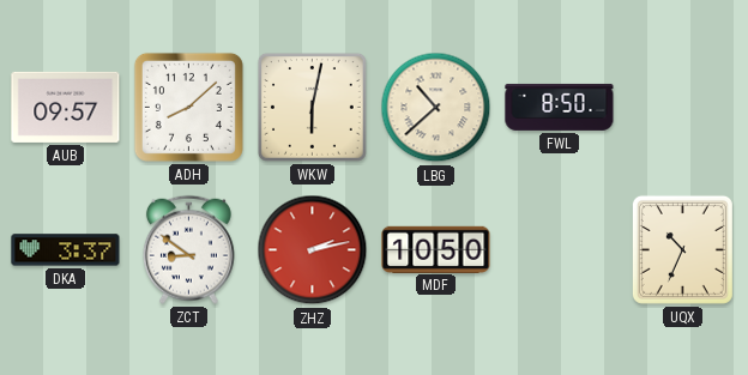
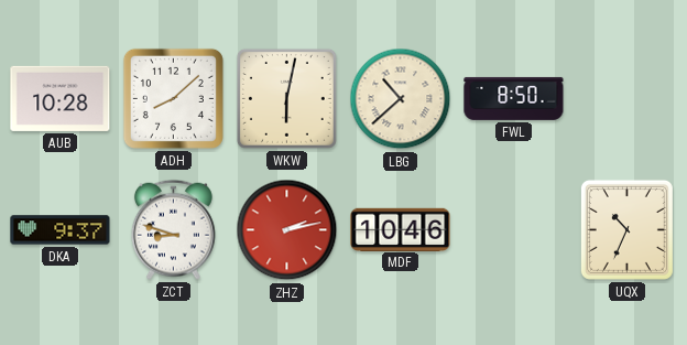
AUB: 09:57 -> 10:28
DKA: 3:37 -> 9:37
ZCT: 8:51 -> 8:48
MDF: 10:50 -> 10:46
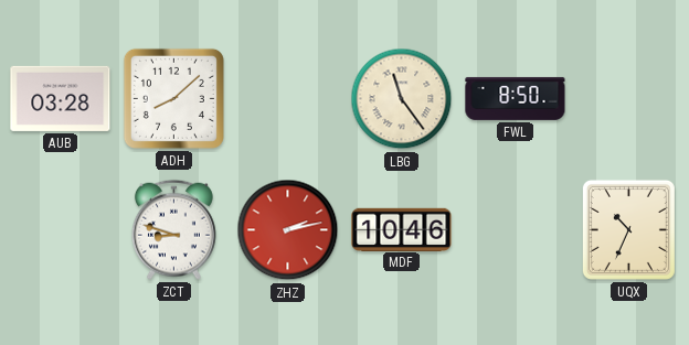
AUB: 10:28 -> 03:28
WKW: 6:02 -> none
LBG: 10:38 -> 11:24
DKA: 9:37 -> none
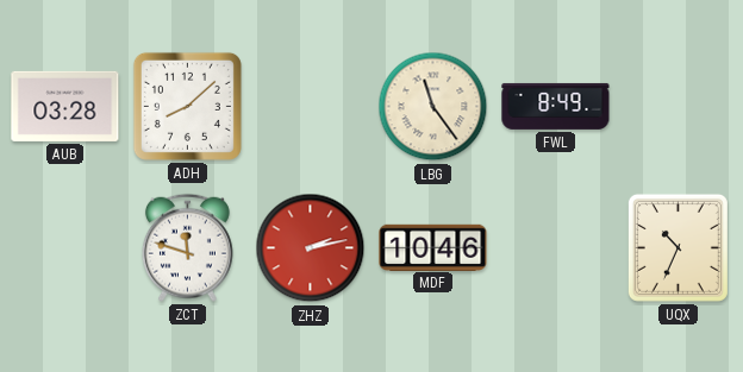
FWL: 8:50 -> 8:49
ZCT: 8:48 -> 11:48
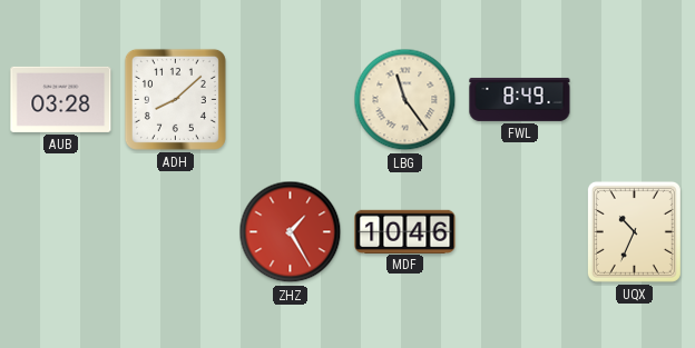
ZCT: 11:48 -> none
ZHZ: 2:13 -> 1:25
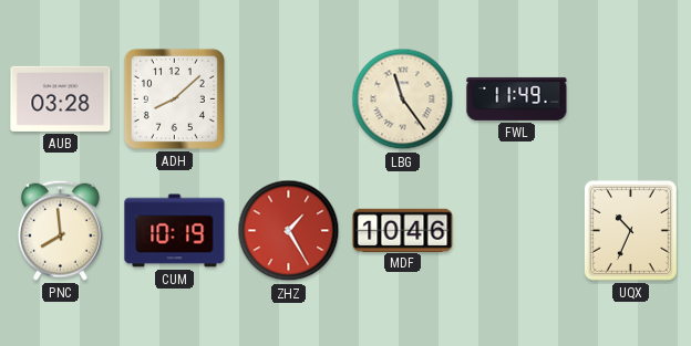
FWL: 8:49 -> 11:49
PNC: none -> 7:59
CUM: none -> 10:19
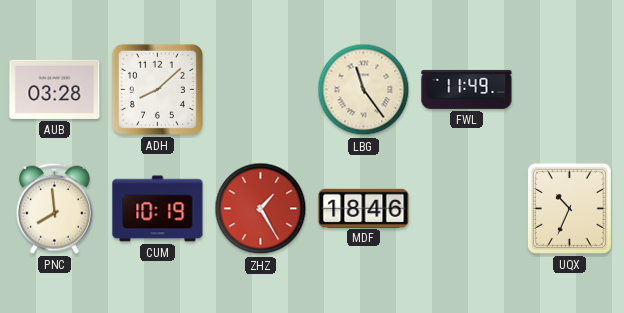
MDF: 10:46 -> 18:46
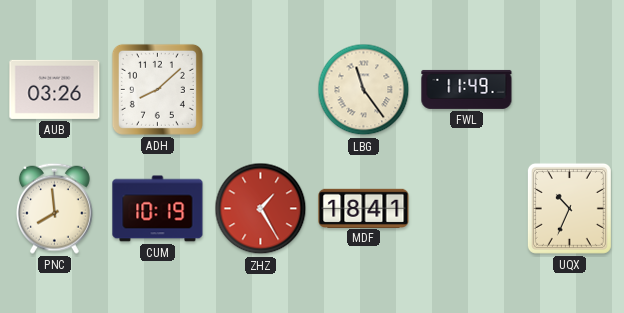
AUB: 03:28 -> 03:26
MDF: 18:46 -> 18:41
